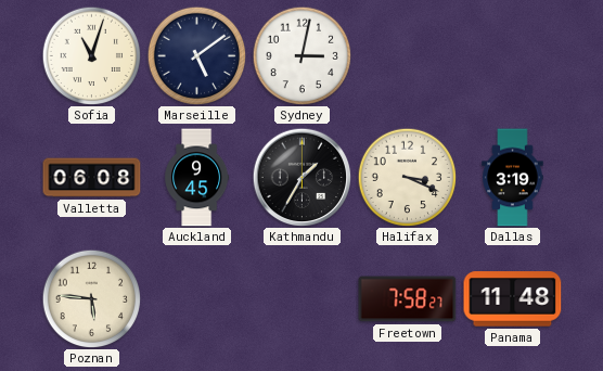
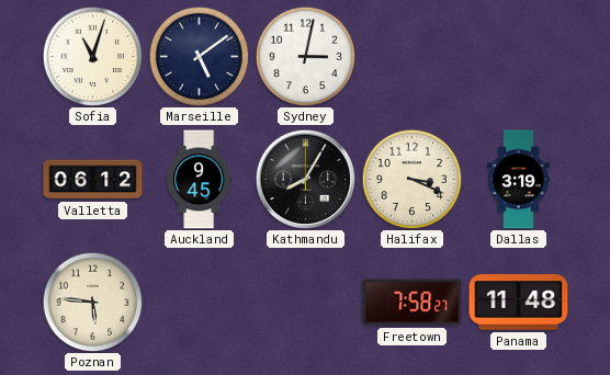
Valletta: 06:08 -> 06:12
Kathmandu: 1:35 -> 8:05
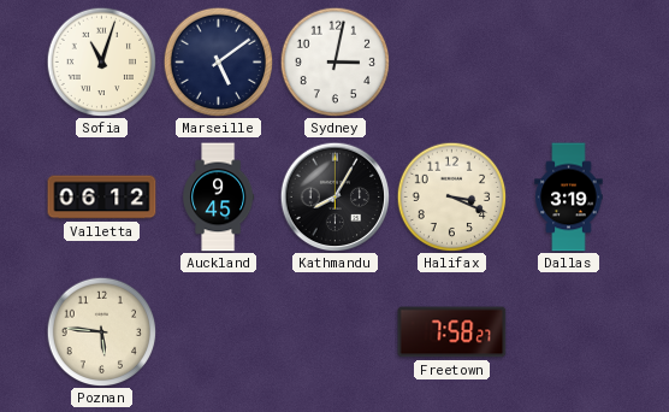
Panama: 11:48 -> none
